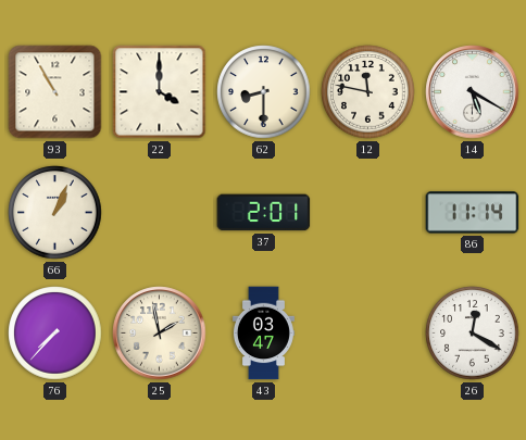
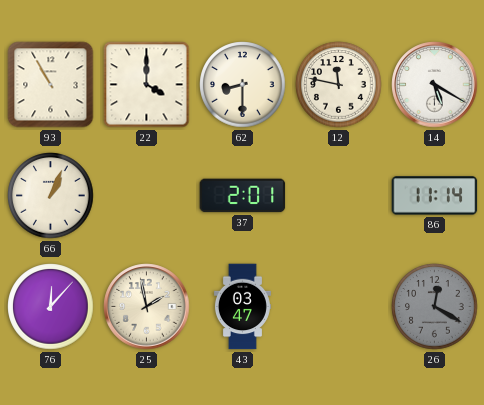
76: 7:37 -> 12:07
26 dial: white -> grey
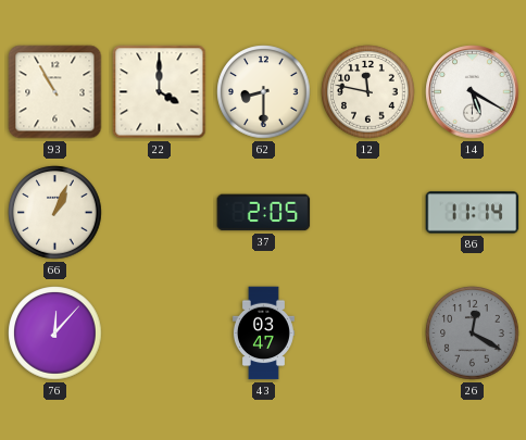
37: 2:01 -> 2:05
25: 1:58 -> none
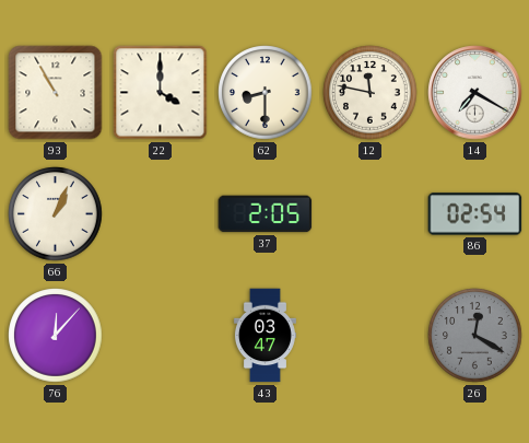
14: 5:20 -> 7:20
86: 11:14 -> 02:54
